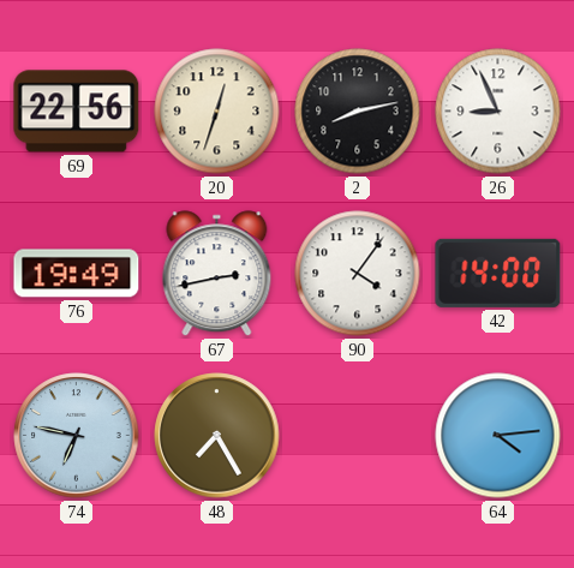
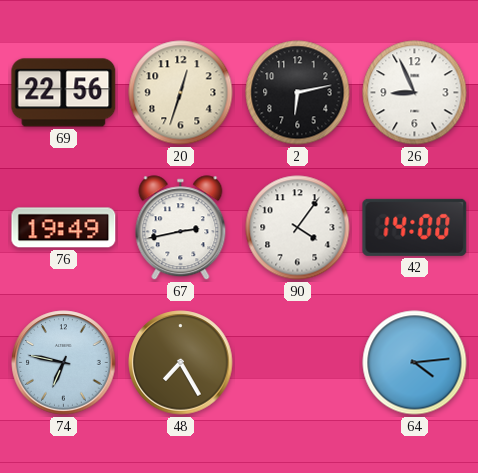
2: 8:13 -> 6:13
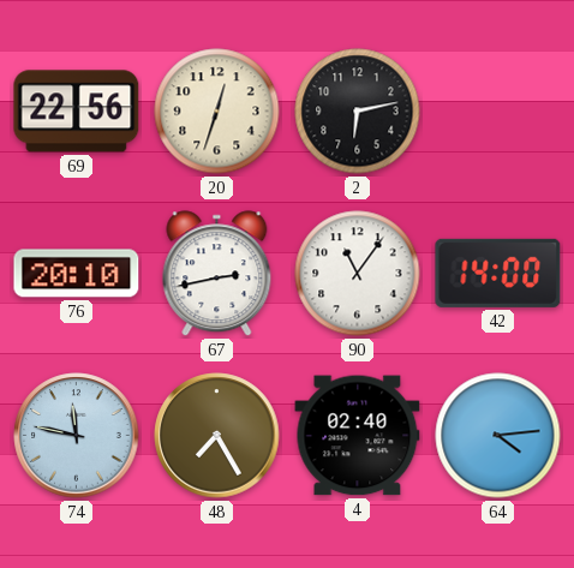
26: 8:56 -> none
76: 19:49 -> 20:10
90: 4:06 -> 11:06
74: 6:47 -> 11:47
4: none -> 02:40
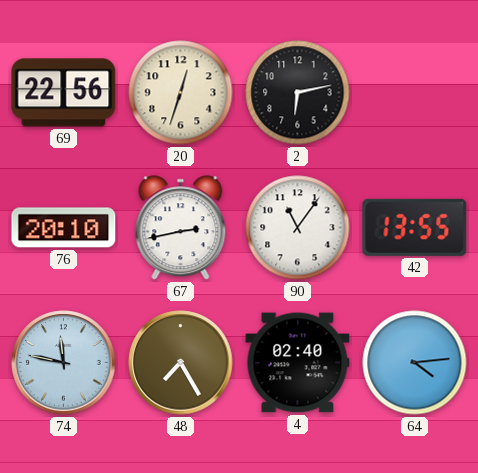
42: 14:00 -> 13:55
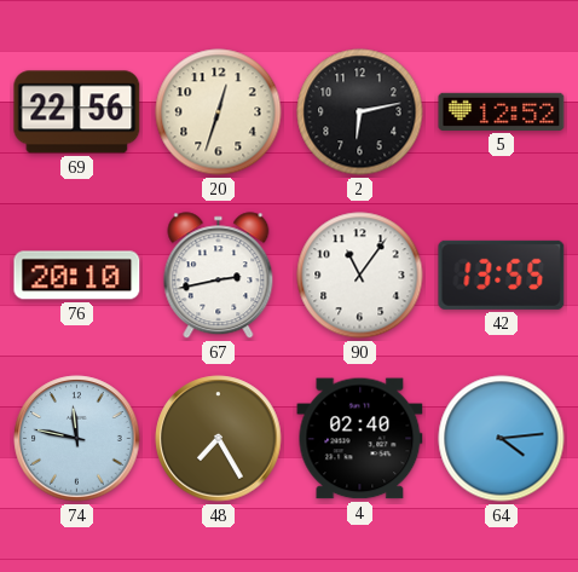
5: none -> 12:52
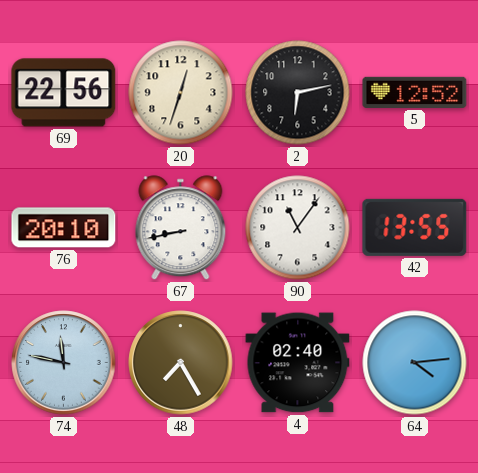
67: 2:43 -> 8:43
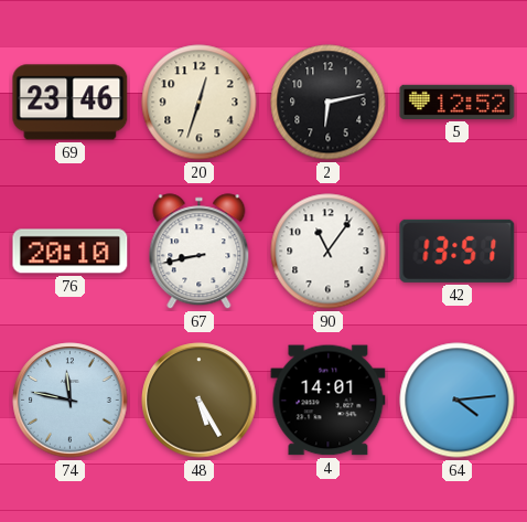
69: 22:56 -> 23:46
42: 13:55 -> 13:51
48: 7:25 -> 5:25
4: 02:40 -> 14:01
